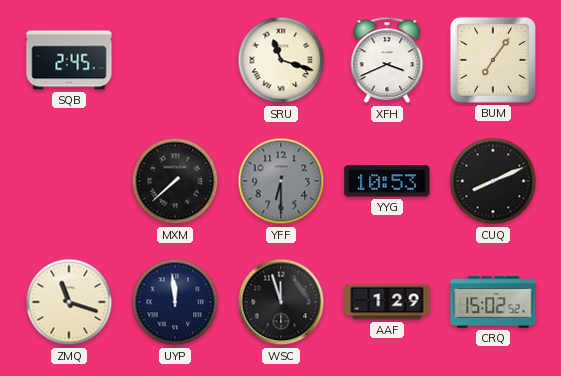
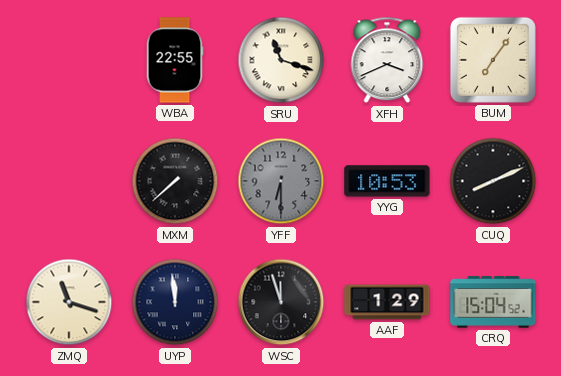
SQB: 2:45 -> none
WBA: none -> 22:55
CRQ: 15:02 -> 15:04
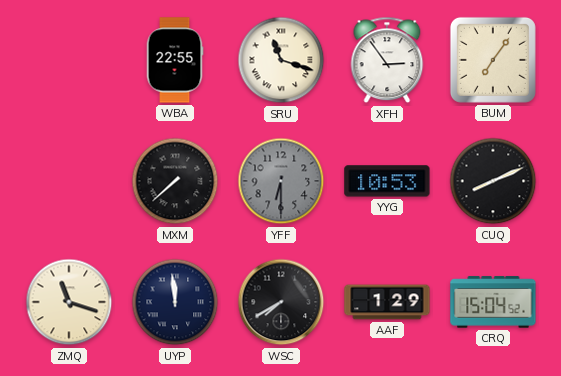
XFH: 3:41 -> 2:54
WSC: 11:57 -> 7:40
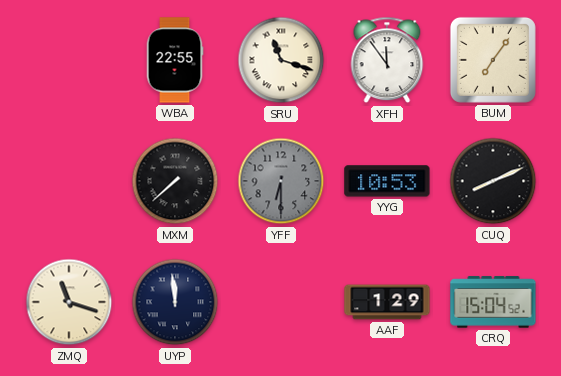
XFH: 2:54 -> 11:54
WSC: 7:40 -> none
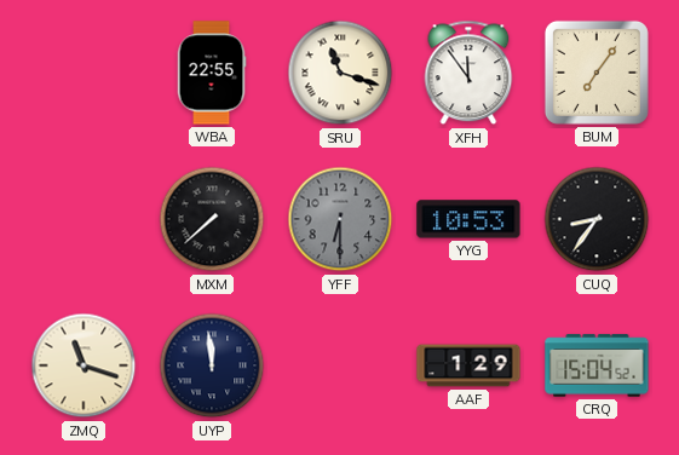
CUQ: 8:11 -> 8:36
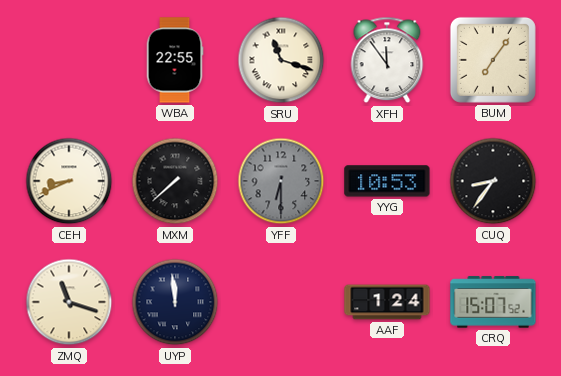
CEH: none -> 8:41
AAF: 1:29 -> 1:24
CRQ: 15:04 -> 15:07
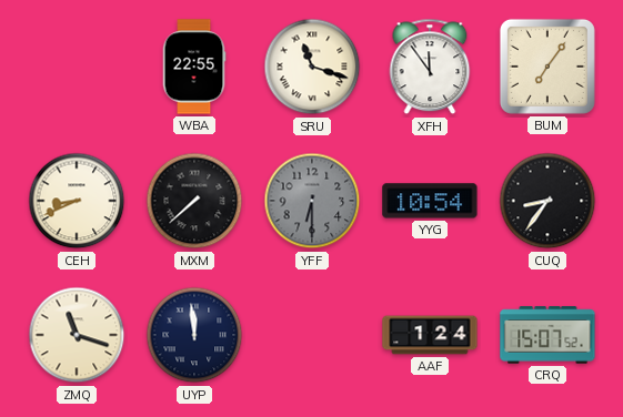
YYG: 10:53 -> 10:54
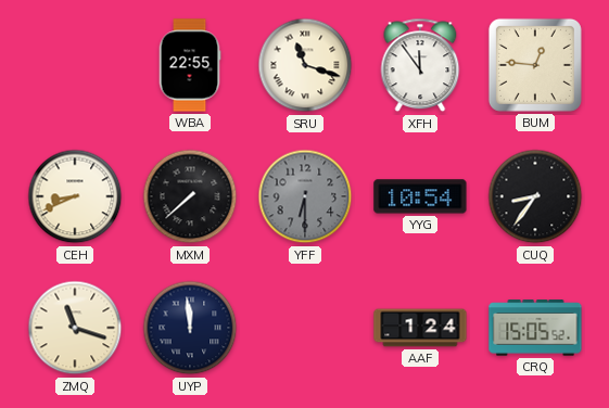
BUM: 7:06 -> 12:46
CRQ: 15:07 -> 15:05
